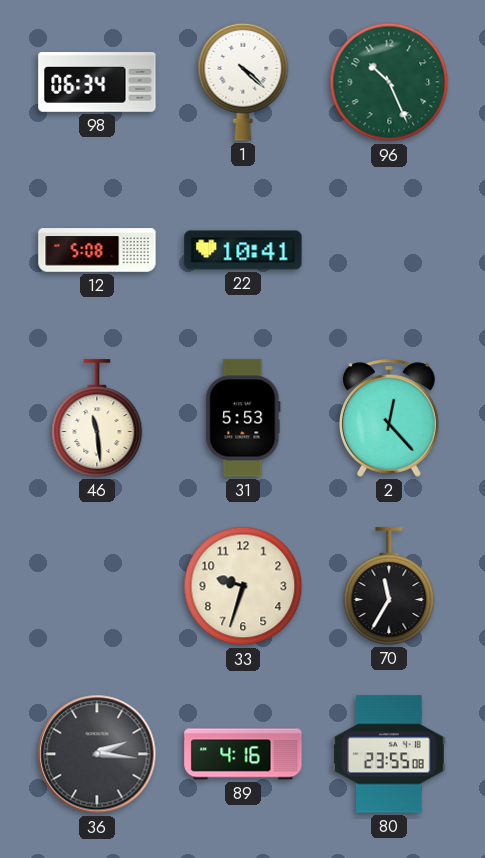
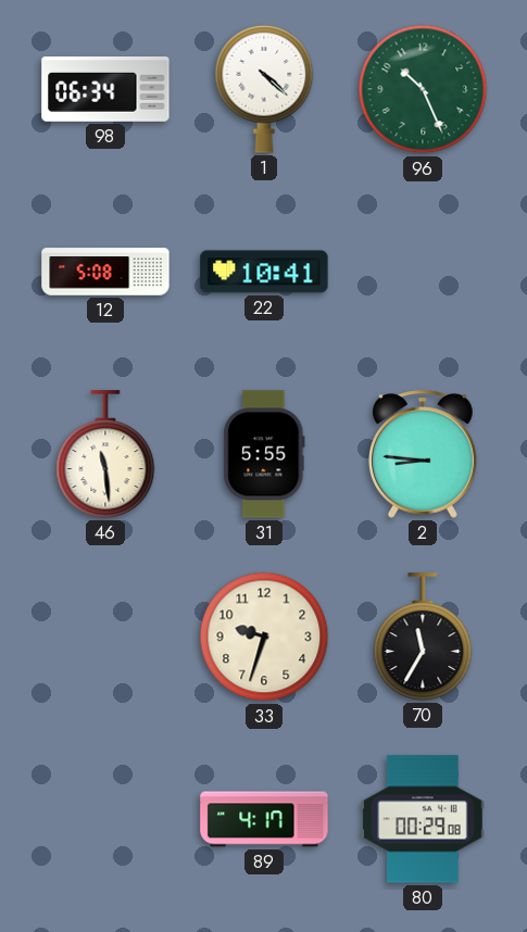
31: 5:53 -> 5:55
2: 12:23 -> 8:46
36: 2:16 -> none
89: 4:16 -> 4:17
80: 23:55 -> 00:29
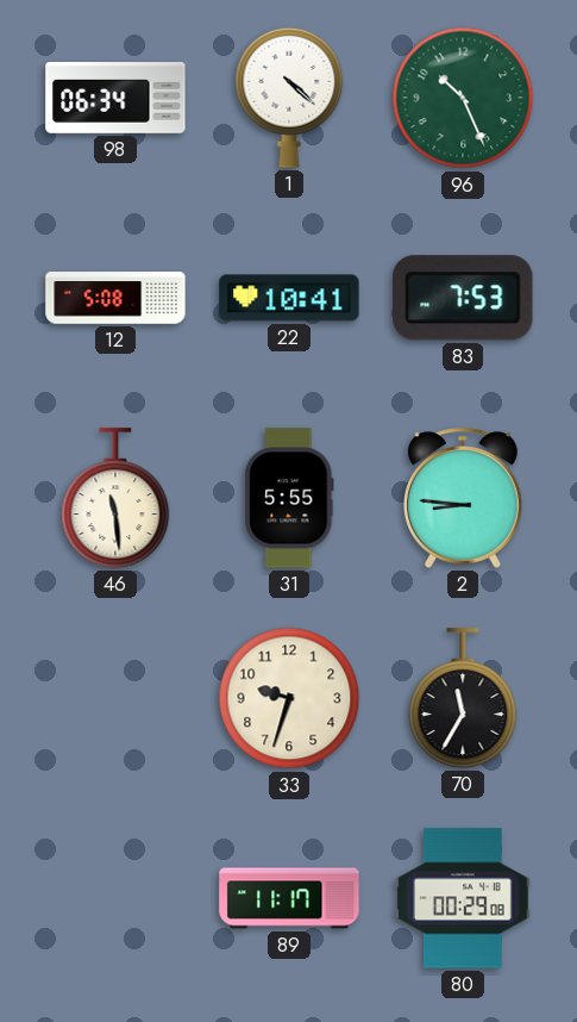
83: none -> 7:53
89: 4:17 -> 11:17
